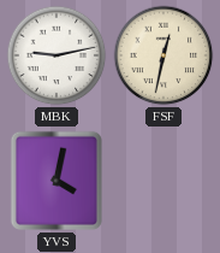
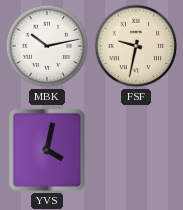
MBK: 9:13 -> 10:13
FSF: 12:32 -> 9:32
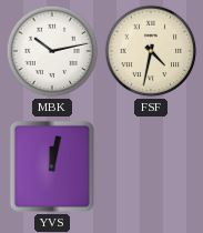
FSF: 9:32 -> 4:32
YVS: 4:02 -> 12:02
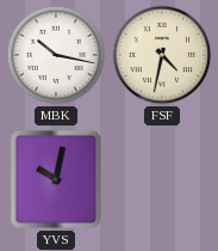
MBK: 10:13 -> 10:17
YVS: 12:02 -> 10:02
